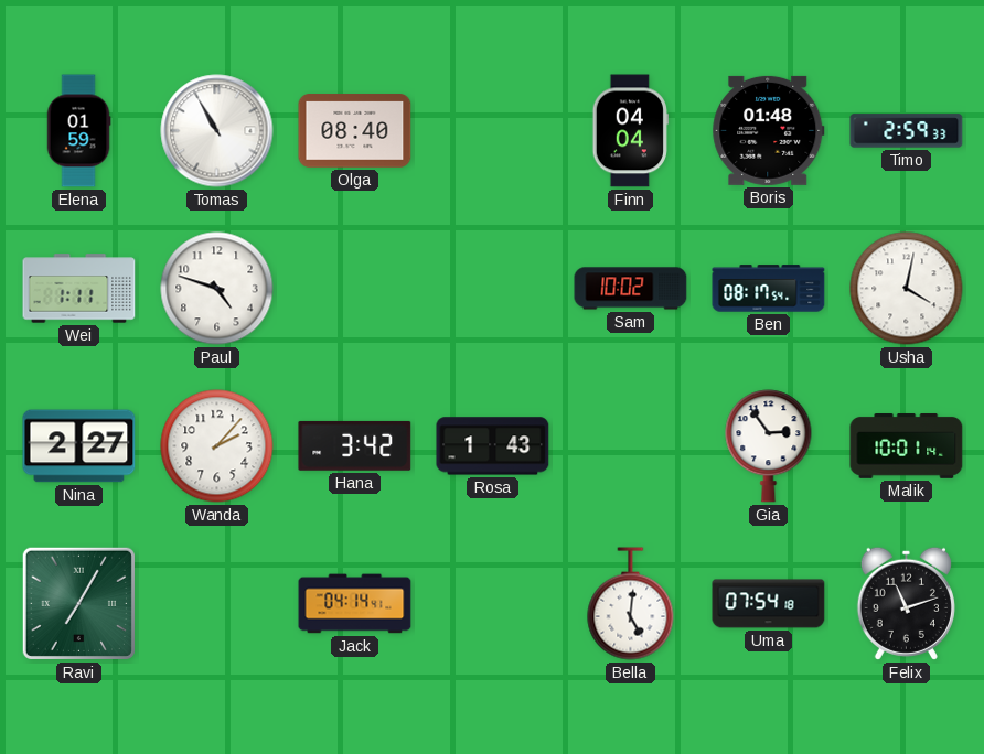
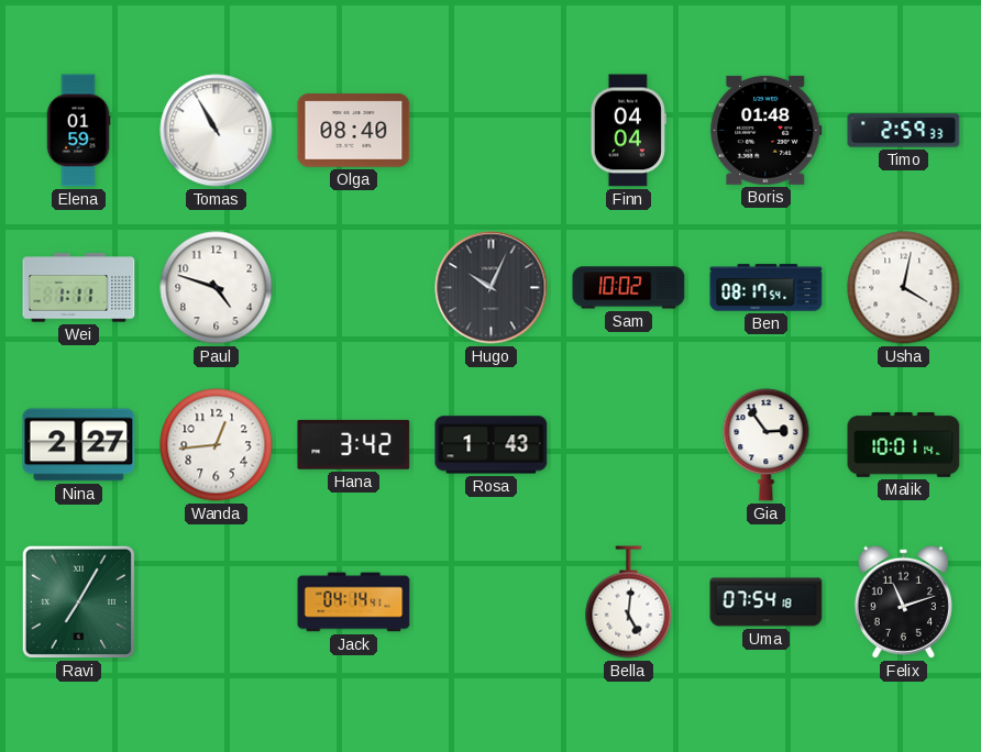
Hugo: none -> 10:04
Wanda: 2:07 -> 12:44
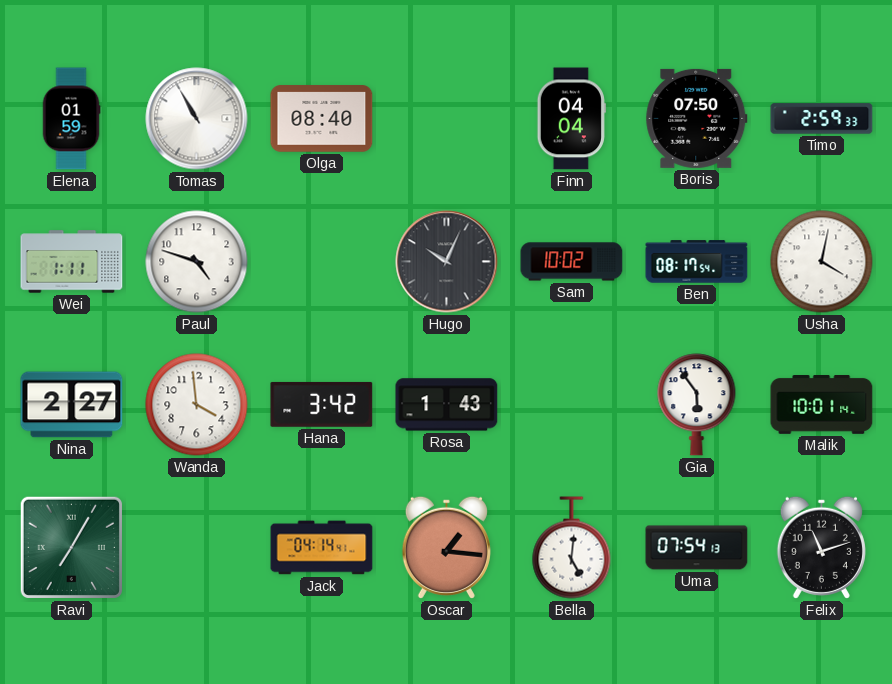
Boris: 01:48 -> 07:50
Wanda: 12:44 -> 3:59
Gia: 2:54 -> 5:54
Oscar: none -> 1:16
Uma: 07:54:18 -> 07:54:13
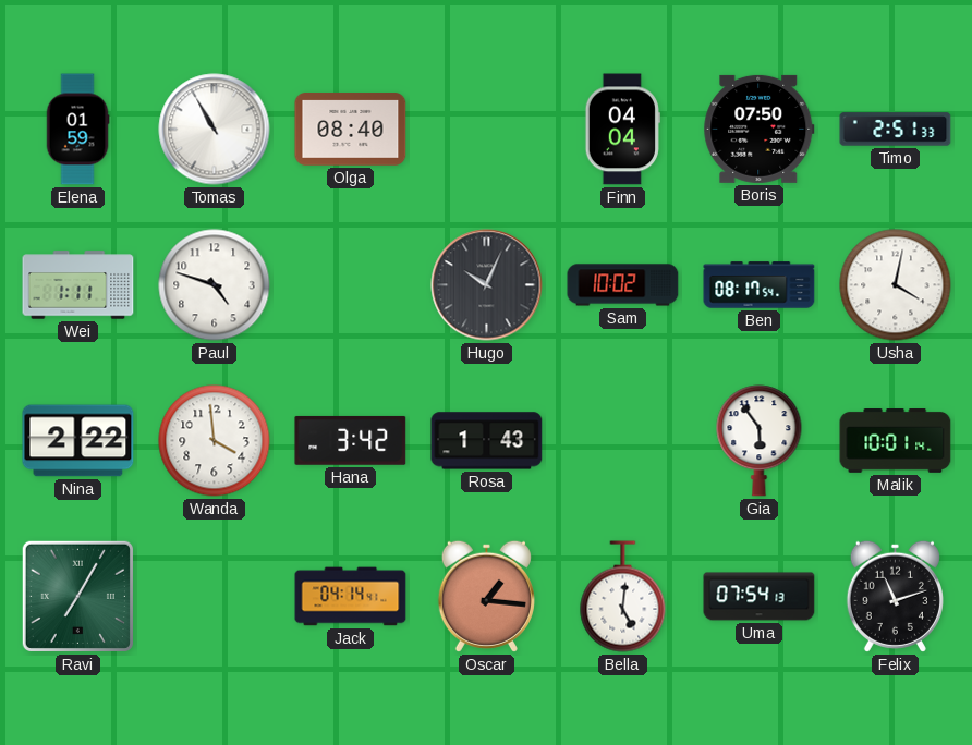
Timo: 2:59 -> 2:51
Nina: 2:27 -> 2:22
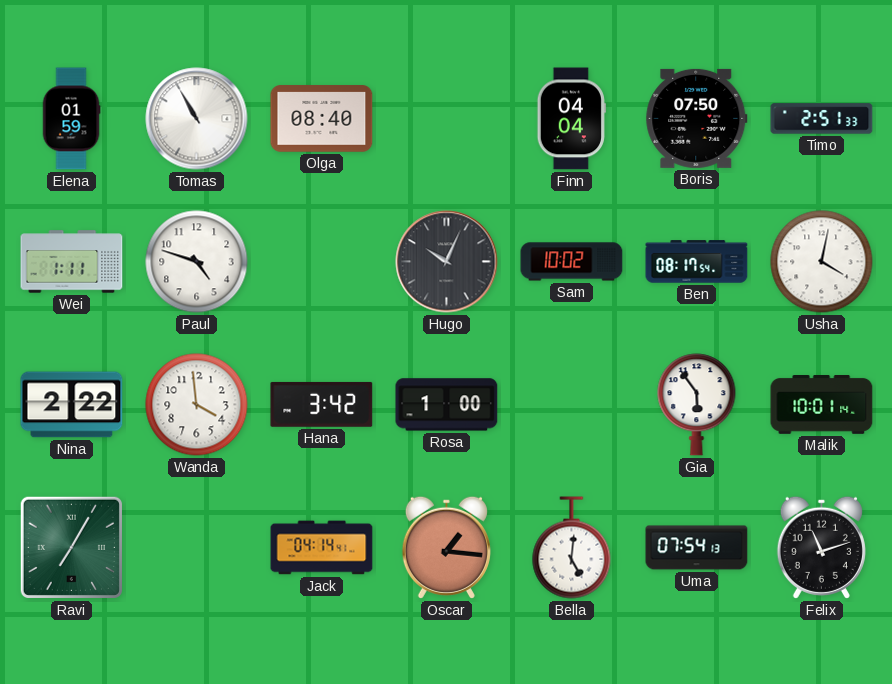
Rosa: 1:43 -> 1:00
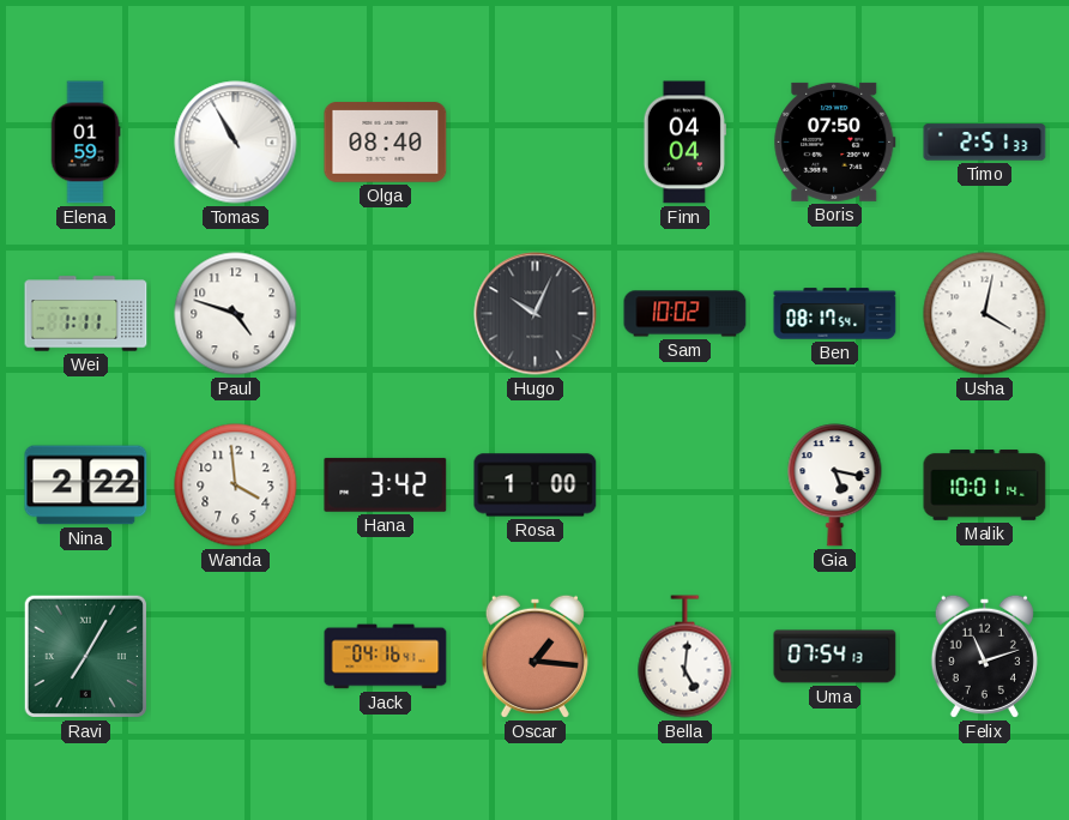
Gia: 5:54 -> 5:17
Jack: 04:14 -> 04:16
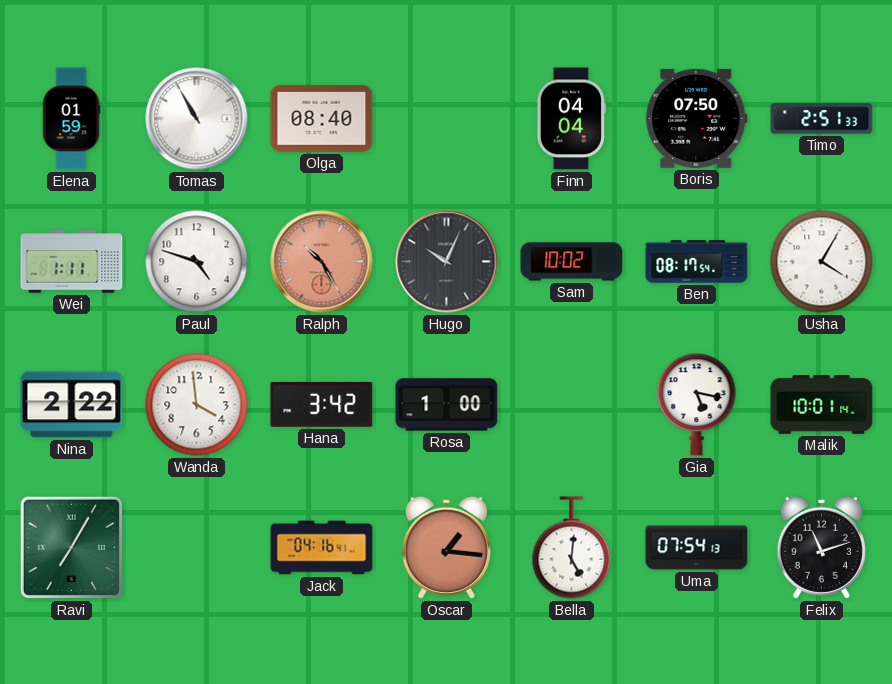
Ralph: none -> 10:25
Usha: 4:02 -> 4:05
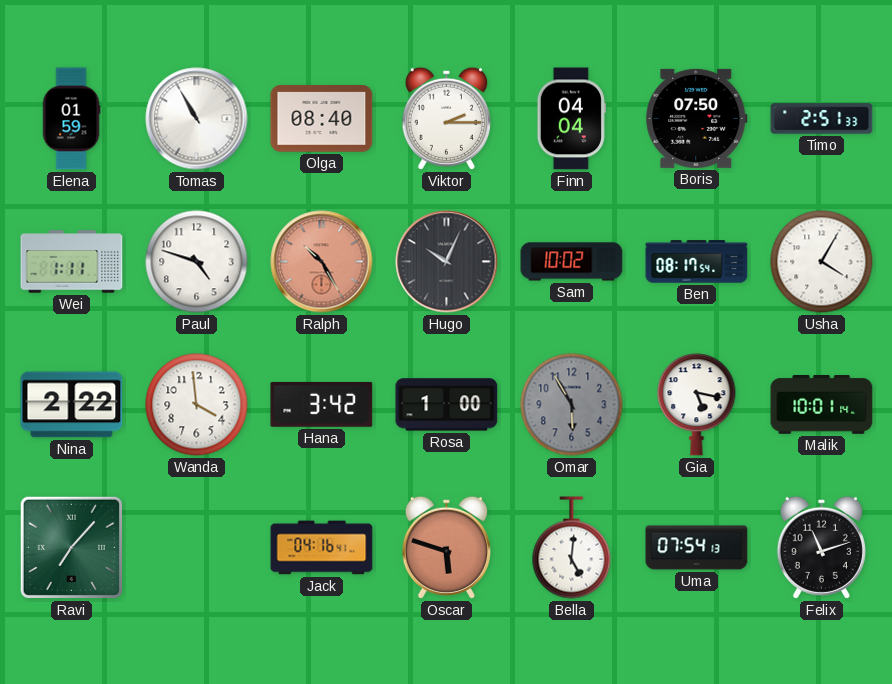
Viktor: none -> 2:15
Omar: none -> 5:55
Ravi: 7:05 -> 7:07
Oscar: 1:16 -> 5:48
